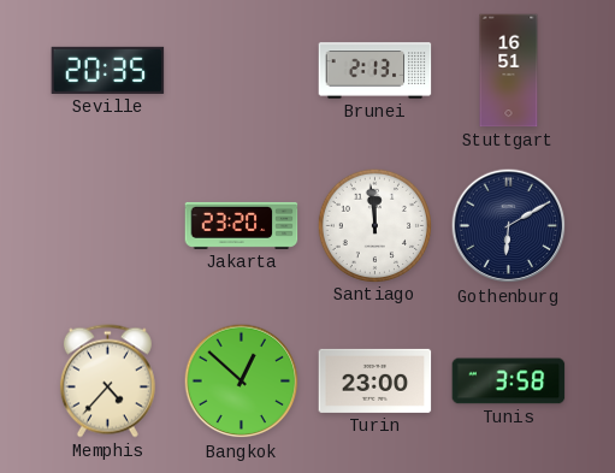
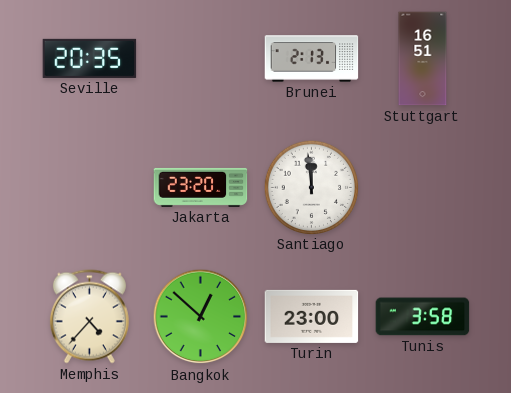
Gothenburg: 6:10 -> none
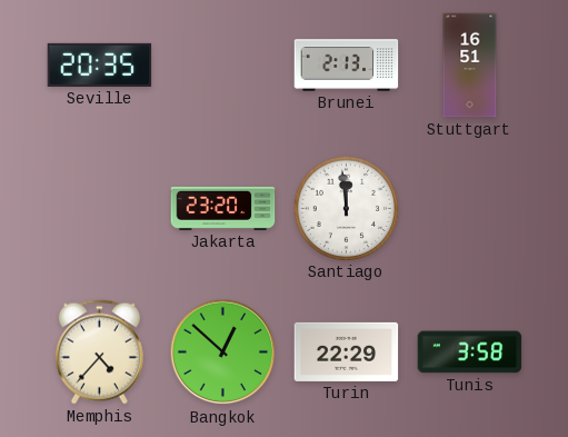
Turin: 23:00 -> 22:29
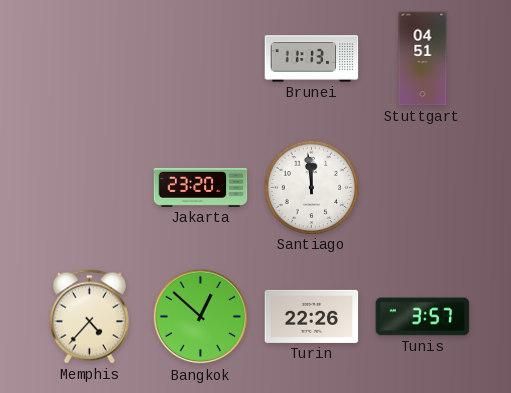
Seville: 20:35 -> none
Brunei: 2:13 -> 11:13
Stuttgart: 16:51 -> 04:51
Turin: 22:29 -> 22:26
Tunis: 3:58 -> 3:57
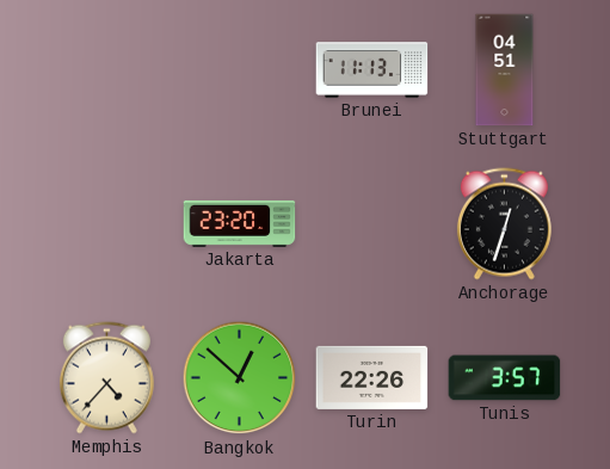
Santiago: 11:59 -> none
Anchorage: none -> 12:33
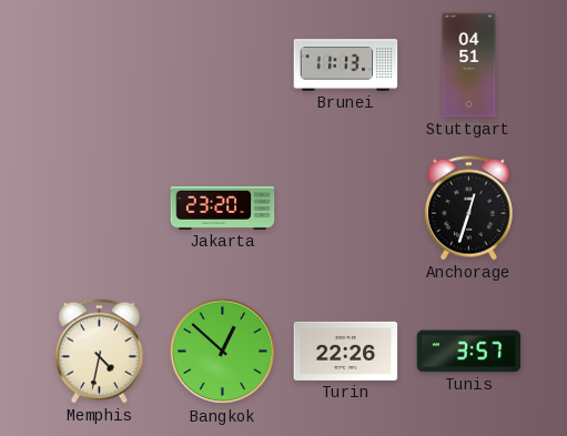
Memphis: 4:37 -> 4:32
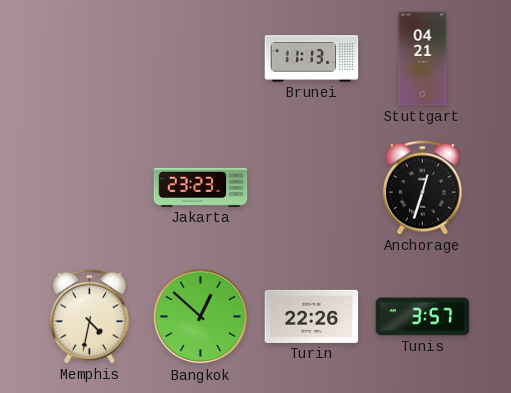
Stuttgart: 04:51 -> 04:21
Jakarta: 23:20 -> 23:23
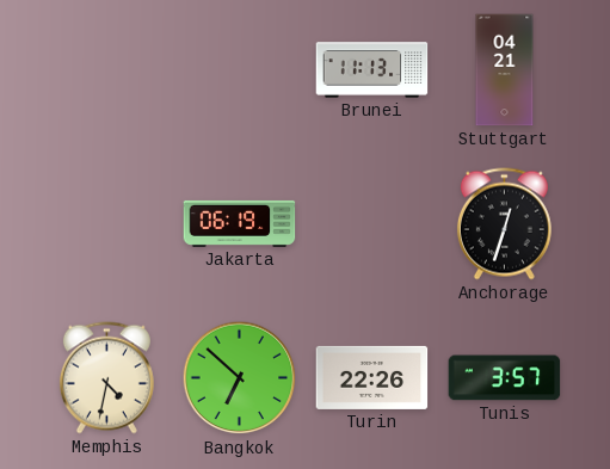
Jakarta: 23:23 -> 06:19
Bangkok: 12:52 -> 6:52
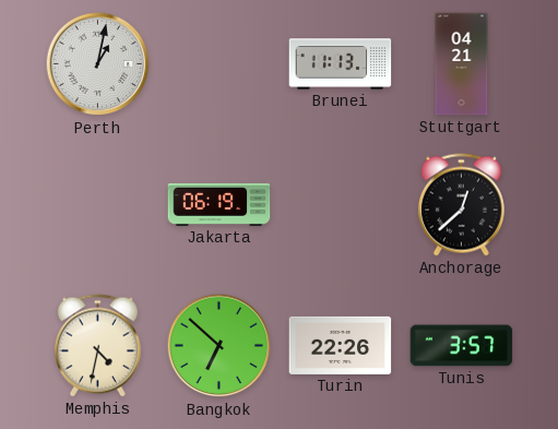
Perth: none -> 1:02
Anchorage: 12:33 -> 12:38
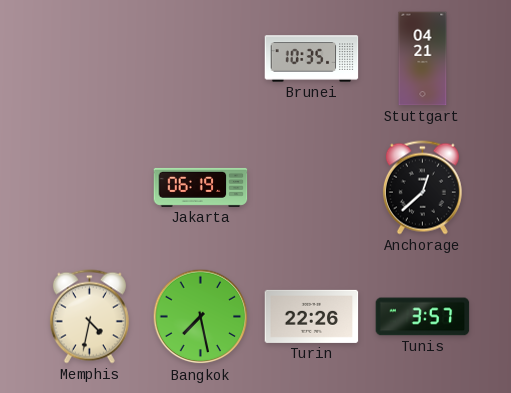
Perth: 1:02 -> none
Brunei: 11:13 -> 10:35
Bangkok: 6:52 -> 7:28
